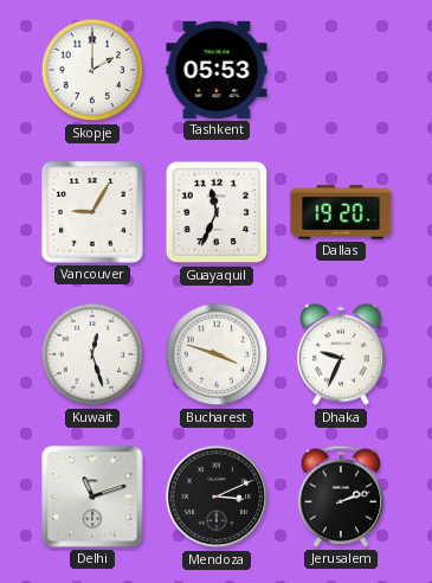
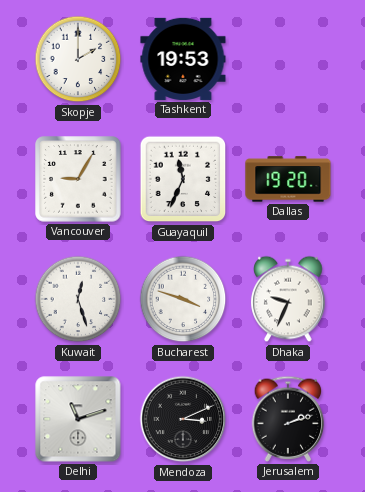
Tashkent: 05:53 -> 19:53
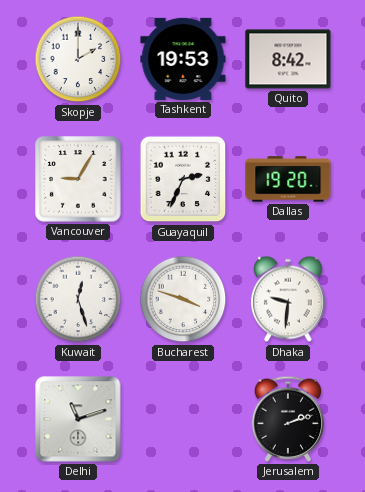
Quito: none -> 8:42
Guayaquil: 11:34 -> 2:34
Dhaka: 9:34 -> 9:31
Mendoza: 3:11 -> none
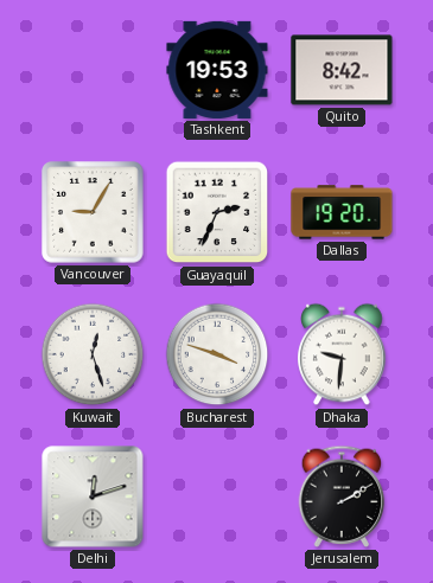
Skopje: 2:00 -> none
Delhi: 11:12 -> 12:12
Jerusalem: 2:12 -> 2:10
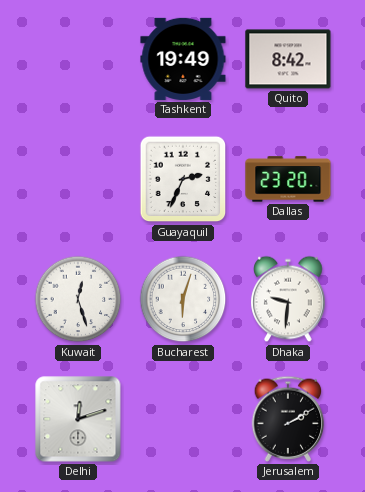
Tashkent: 19:53 -> 19:49
Vancouver: 9:05 -> none
Dallas: 19:20 -> 23:20
Bucharest: 3:48 -> 6:03
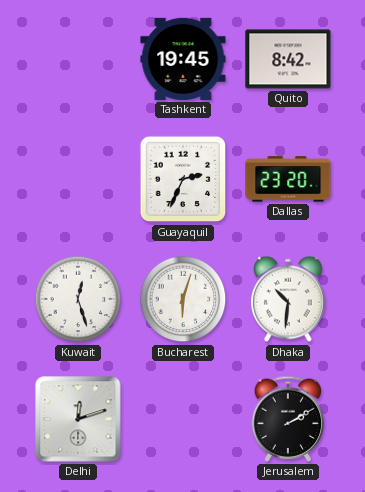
Tashkent: 19:49 -> 19:45
Dhaka: 9:31 -> 10:31
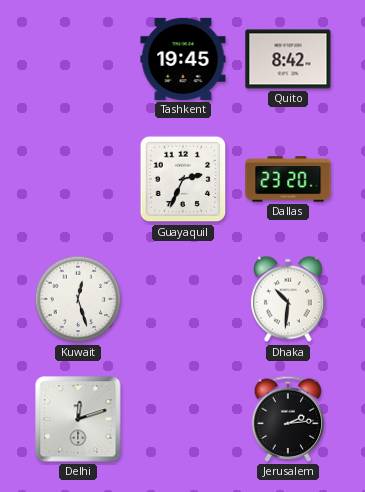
Bucharest: 6:03 -> none
Jerusalem: 2:10 -> 2:14
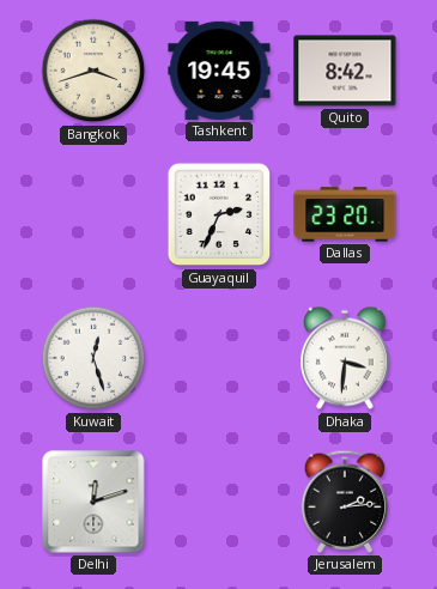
Bangkok: none -> 3:42
Dhaka: 10:31 -> 3:31
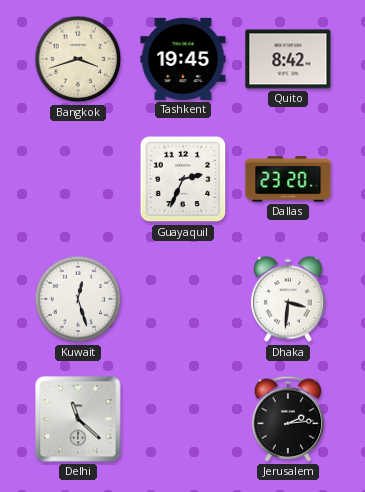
Delhi: 12:12 -> 11:22
